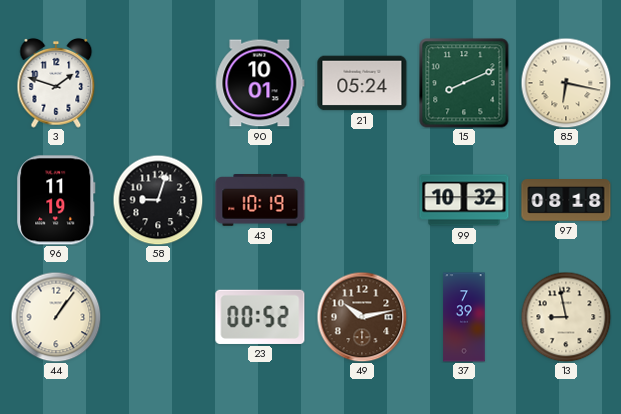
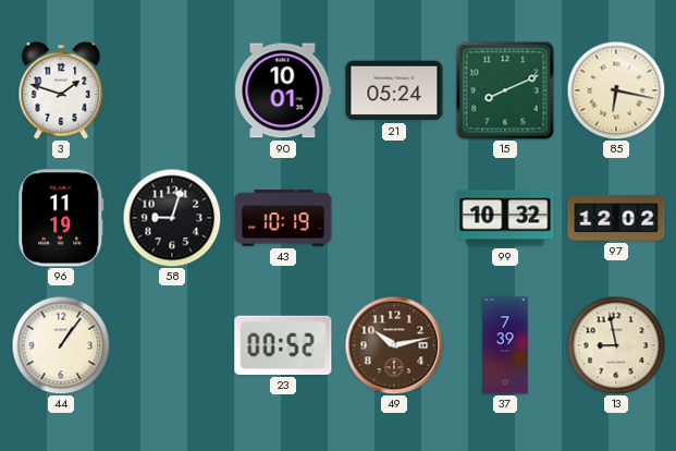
97: 08:18 -> 12:02
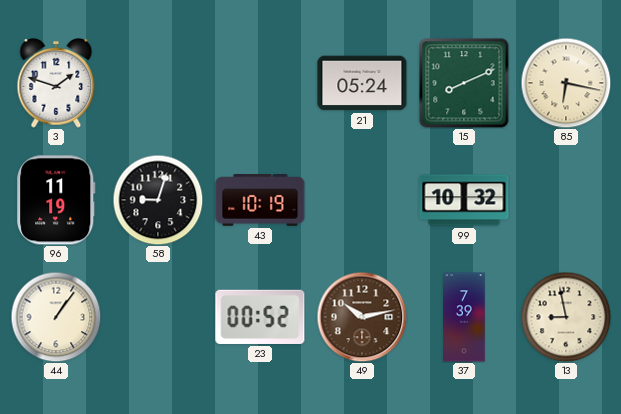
90: 10:01 -> none
97: 12:02 -> none
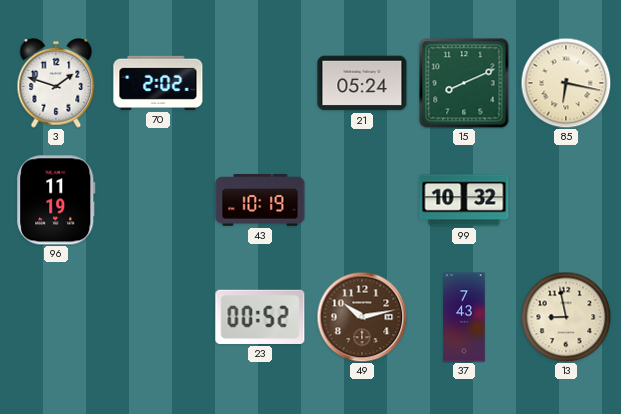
70: none -> 2:02
58: 9:03 -> none
44: 1:06 -> none
37: 7:39 -> 7:43
